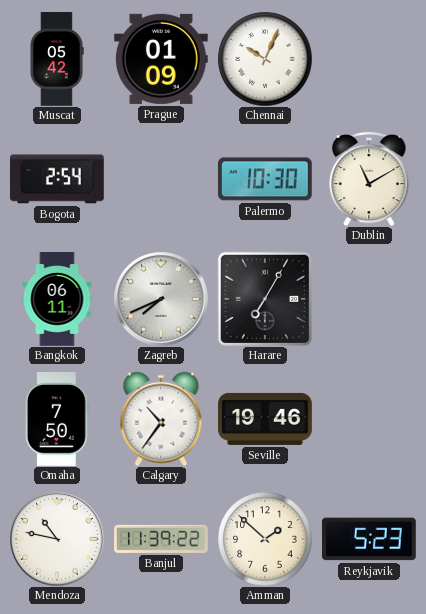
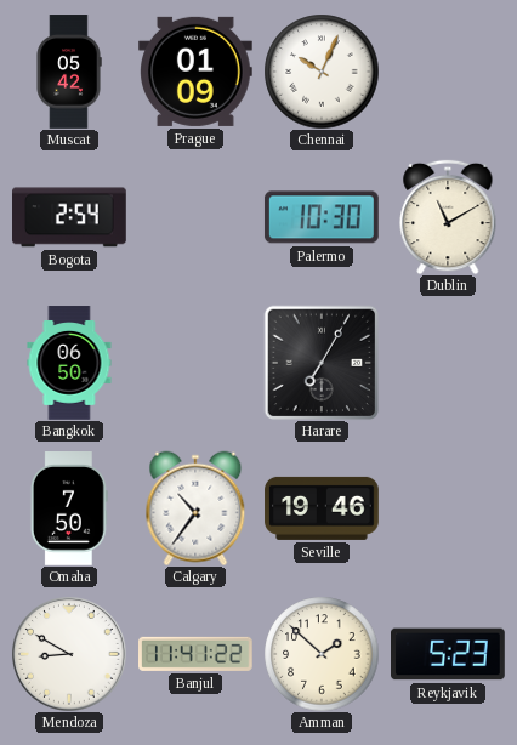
Bangkok: 06:11 -> 06:50
Zagreb: 7:41 -> none
Mendoza: 10:47 -> 8:50
Banjul: 11:39 -> 11:41
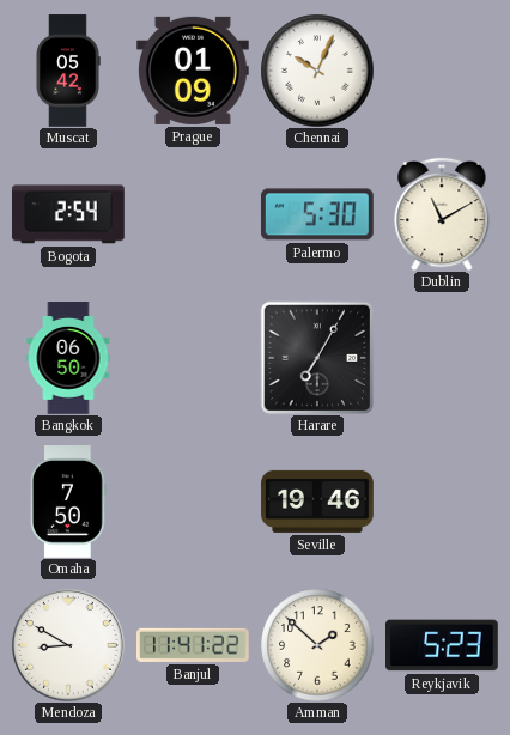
Palermo: 10:30 -> 5:30
Calgary: 10:36 -> none
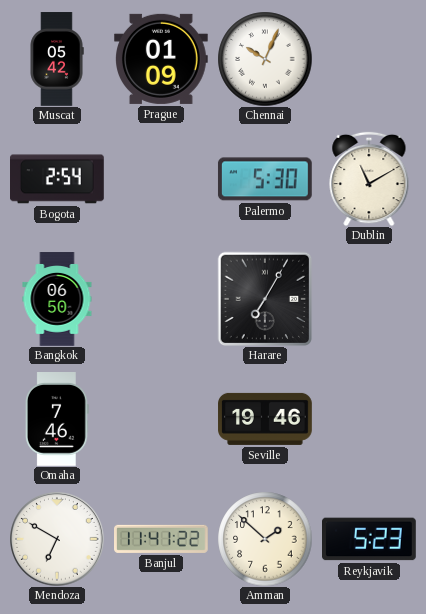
Omaha: 7:50 -> 7:46
Mendoza: 8:50 -> 6:50
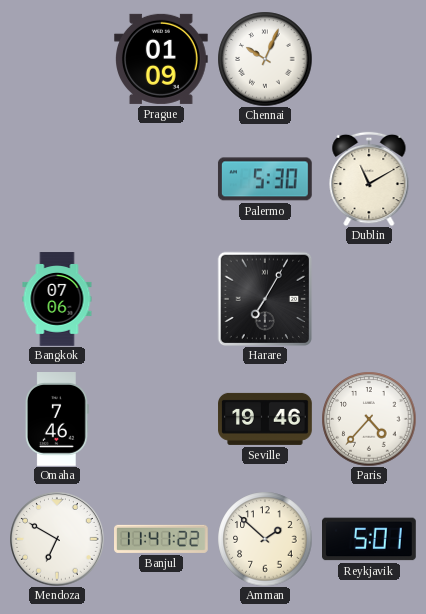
Muscat: 05:42 -> none
Bogota: 2:54 -> none
Bangkok: 06:50 -> 07:06
Paris: none -> 4:37
Reykjavik: 5:23 -> 5:01
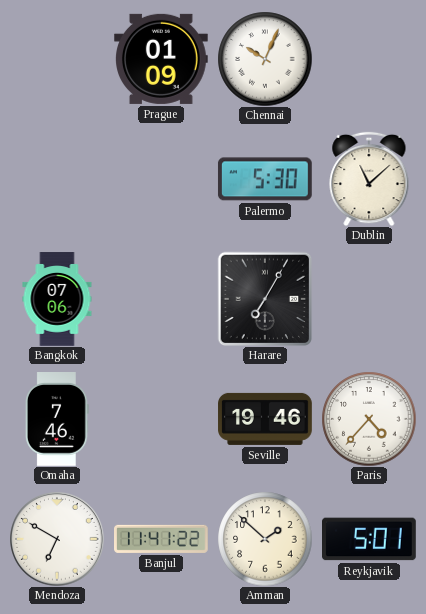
Dublin: 11:10 -> 11:08
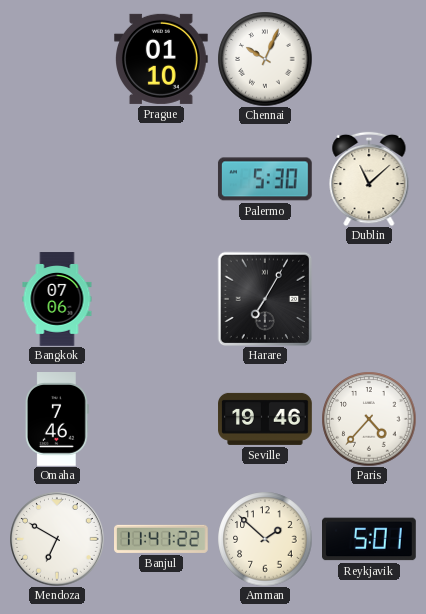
Prague: 01:09 -> 01:10
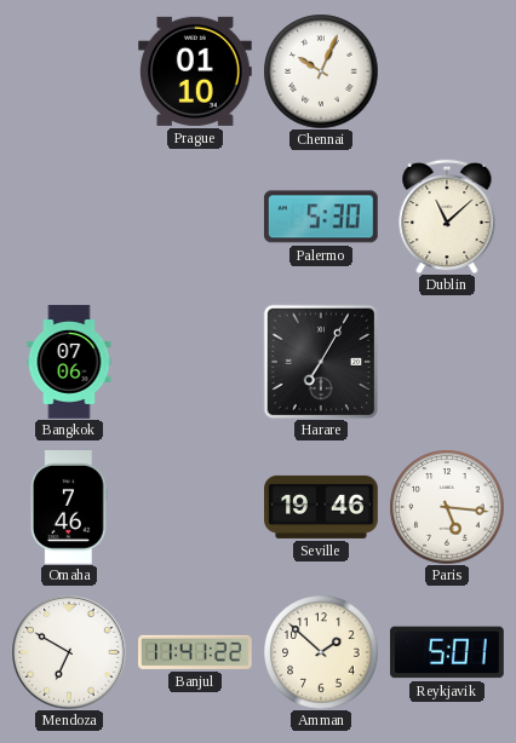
Paris: 4:37 -> 5:16
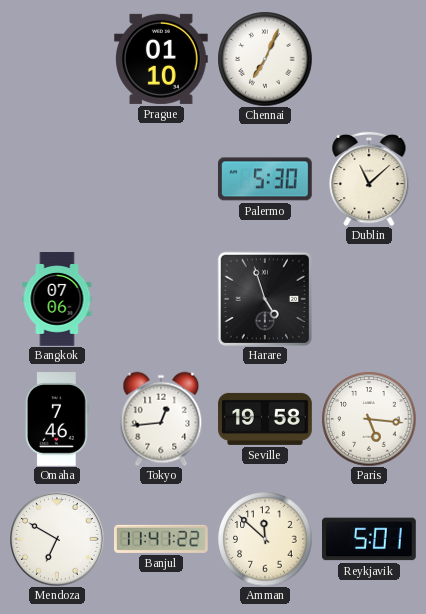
Chennai: 10:04 -> 7:04
Harare: 7:05 -> 4:57
Tokyo: none -> 12:44
Seville: 19:46 -> 19:58
Amman: 1:52 -> 11:52
